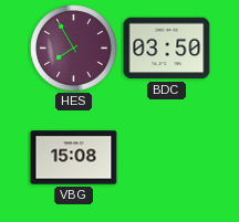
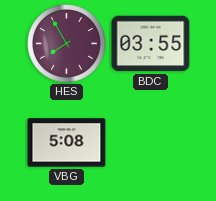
BDC: 03:50 -> 03:55
VBG: 15:08 -> 5:08
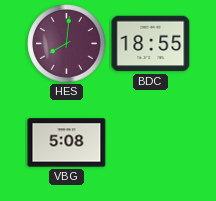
HES: 7:55 -> 8:01
BDC: 03:55 -> 18:55
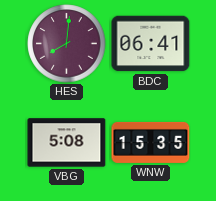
BDC: 18:55 -> 06:41
WNW: none -> 15:35
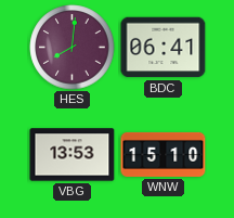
VBG: 5:08 -> 13:53
WNW: 15:35 -> 15:10
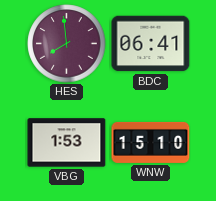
HES: 8:01 -> 7:59
VBG: 13:53 -> 1:53
